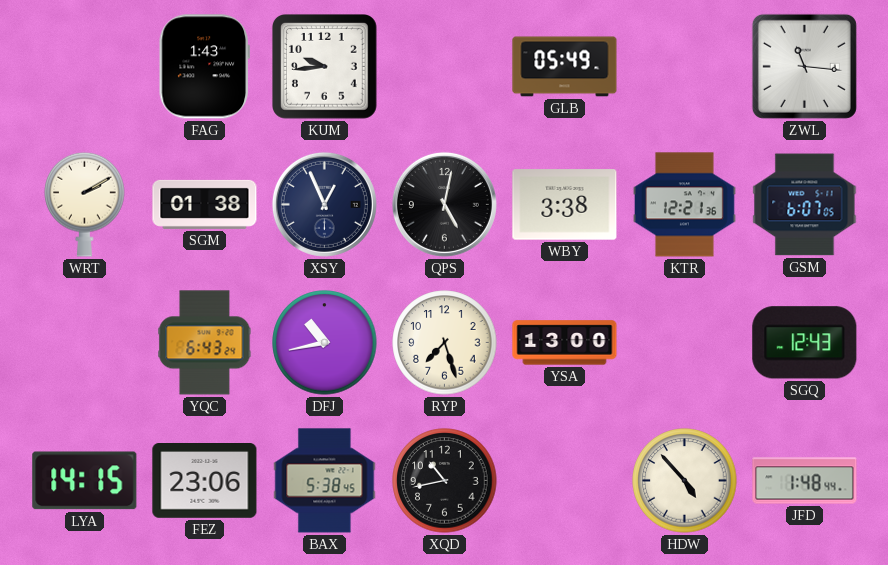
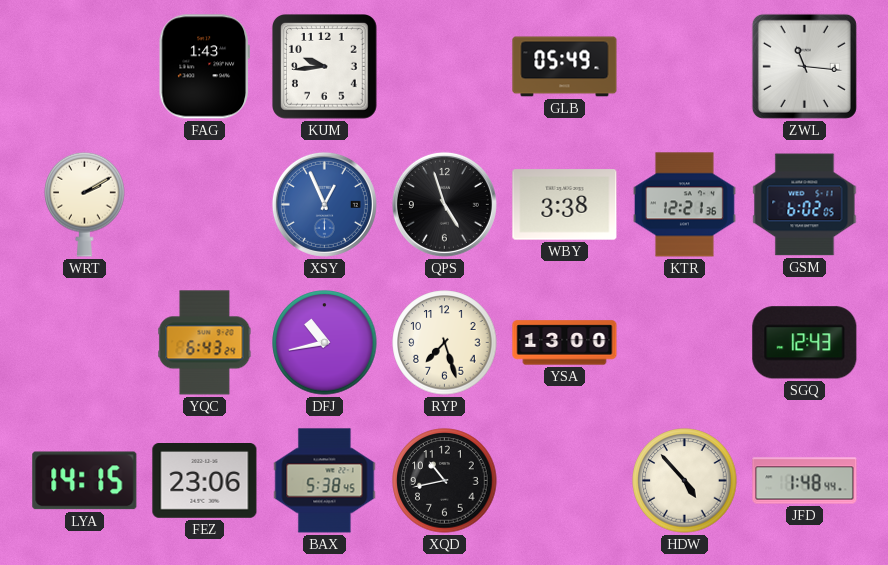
SGM: 01:38 -> none
XSY dial: navy -> blue
QPS: 5:02 -> 4:57
GSM: 6:07 -> 6:02
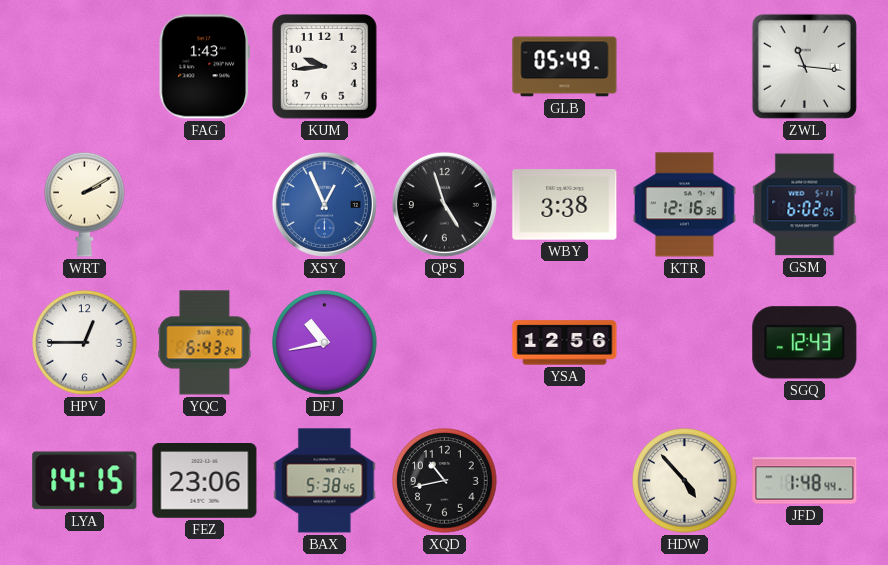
KTR: 12:21 -> 12:16
HPV: none -> 12:45
RYP: 7:27 -> none
YSA: 13:00 -> 12:56
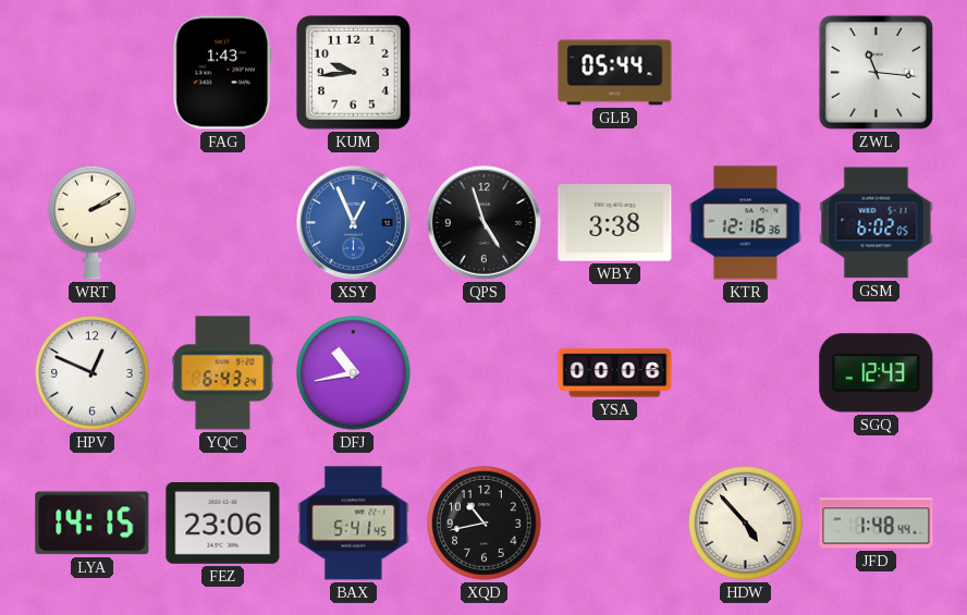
GLB: 05:49 -> 05:44
HPV: 12:45 -> 12:49
YSA: 12:56 -> 00:06
BAX: 5:38 -> 5:41
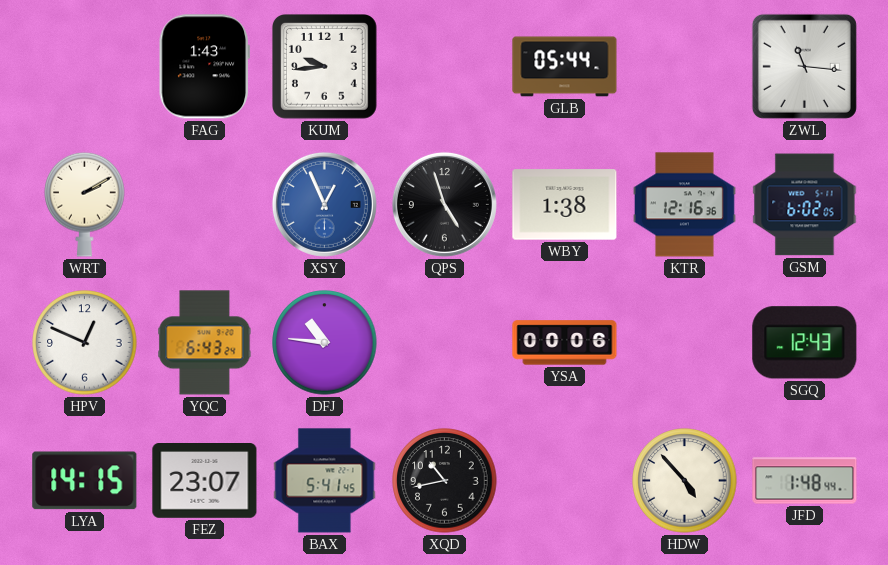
WBY: 3:38 -> 1:38
DFJ: 10:43 -> 10:46
FEZ: 23:06 -> 23:07
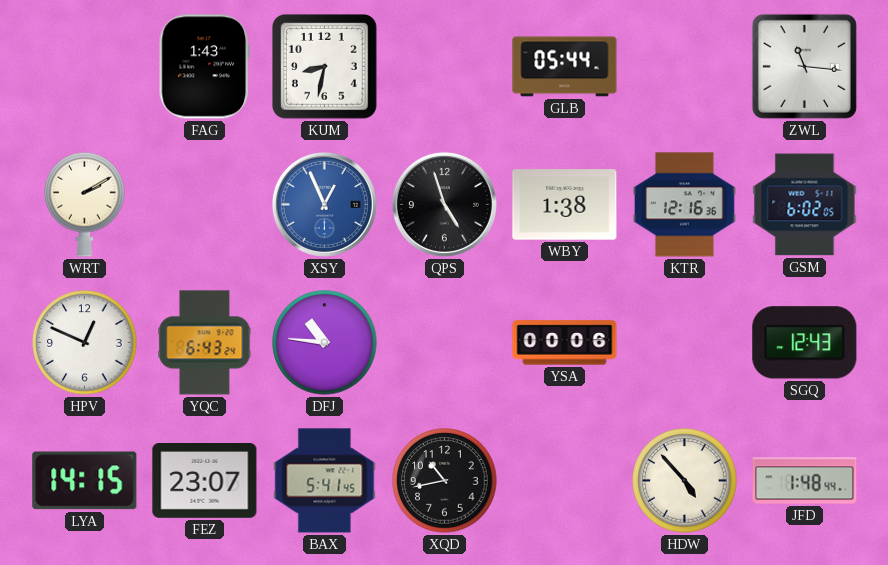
KUM: 9:44 -> 8:32
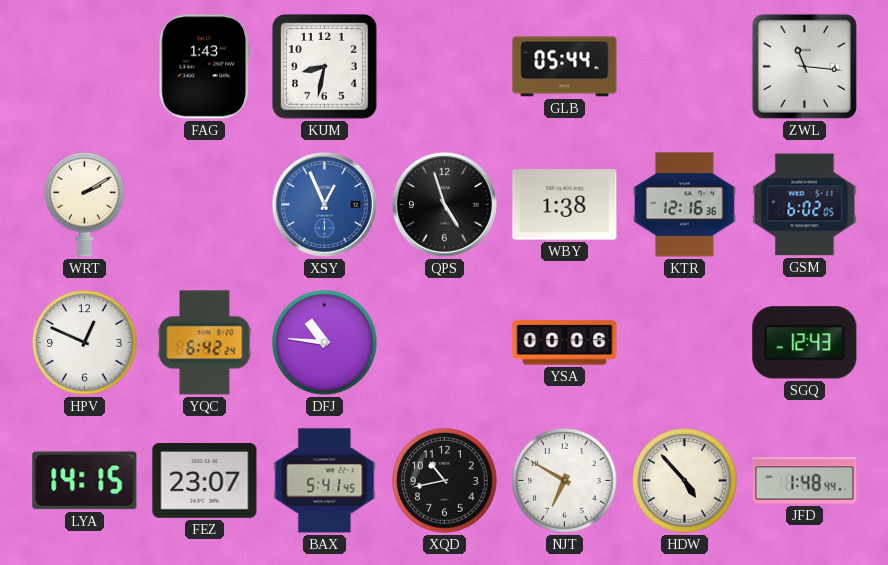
YQC: 6:43 -> 6:42
NJT: none -> 6:50
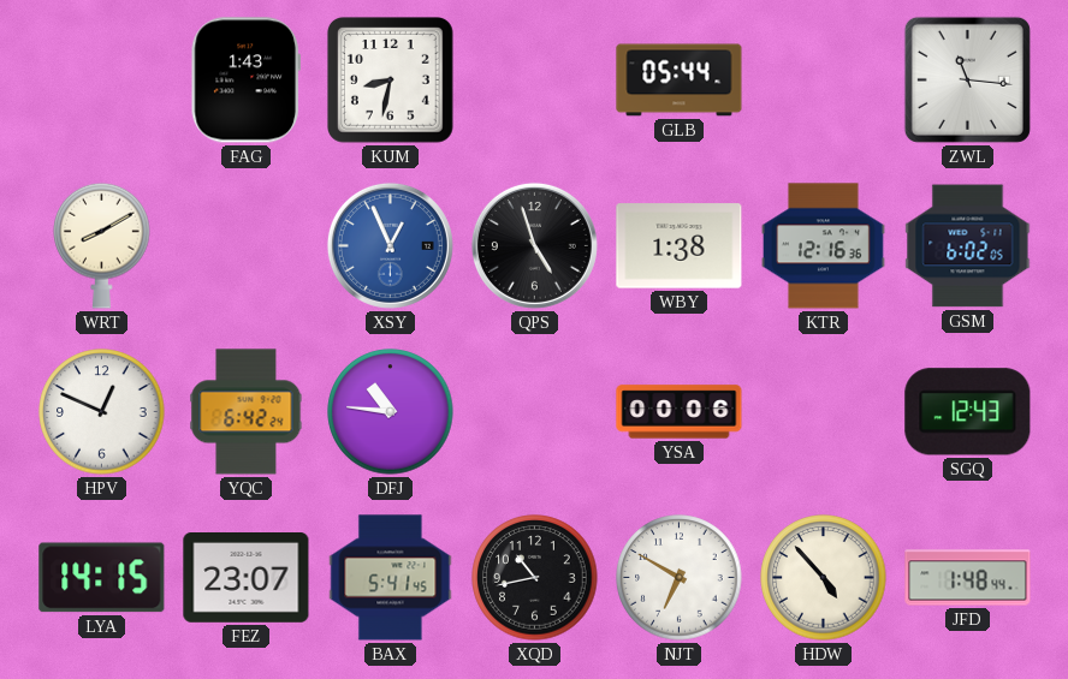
WRT: 2:10 -> 8:10
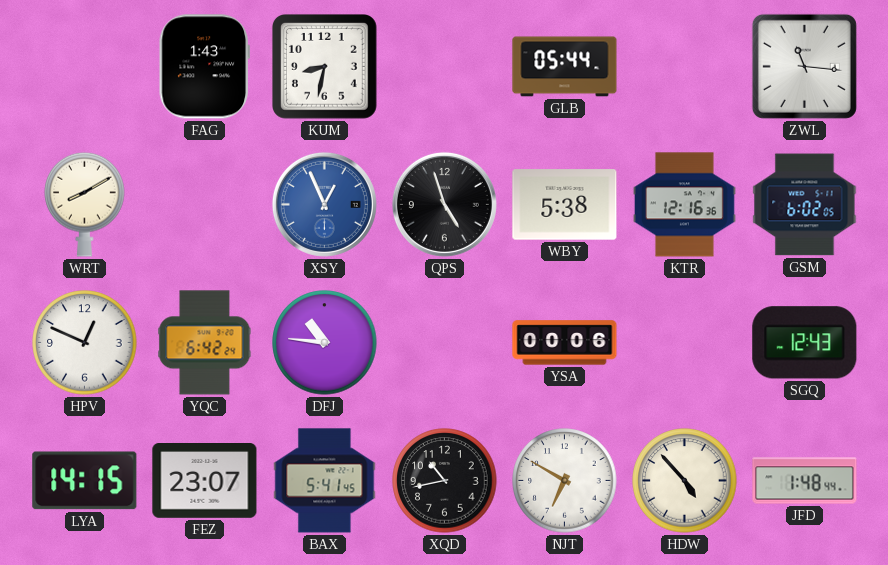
WBY: 1:38 -> 5:38
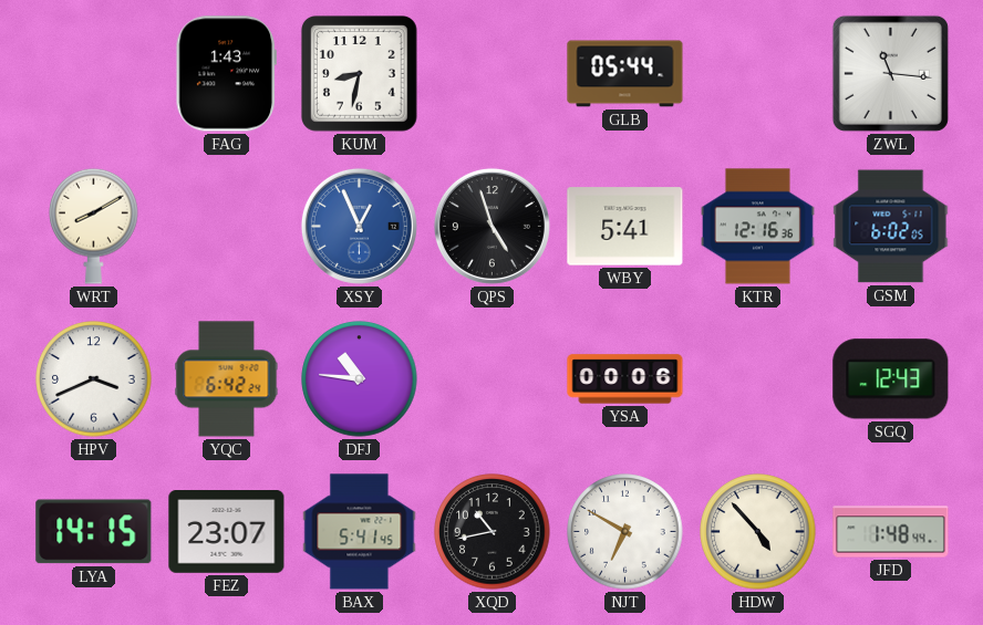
WBY: 5:38 -> 5:41
HPV: 12:49 -> 3:41
